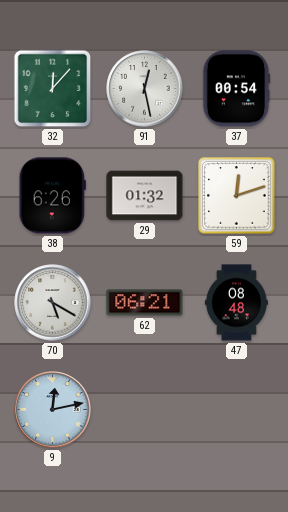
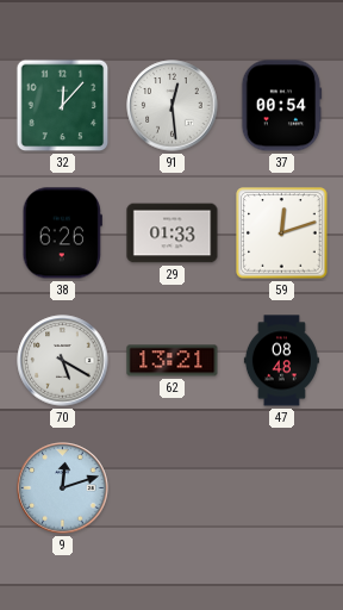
91: 12:28 -> 12:29
29: 01:32 -> 01:33
62: 06:21 -> 13:21
9: 12:13 -> 12:12
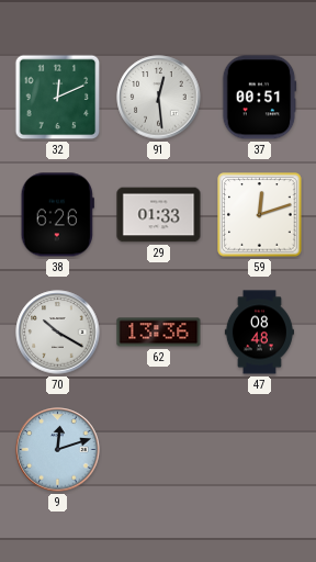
32: 12:07 -> 12:11
37: 00:54 -> 00:51
70: 5:20 -> 10:20
62: 13:21 -> 13:36
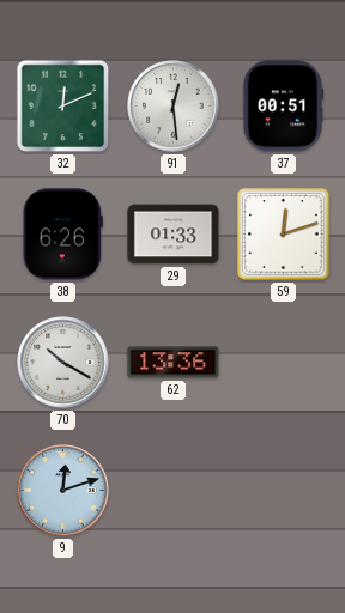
47: 08:48 -> none
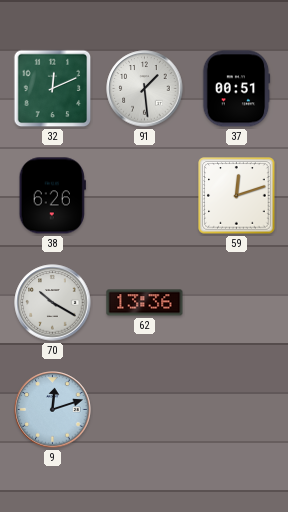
91: 12:29 -> 1:29
29: 01:33 -> none
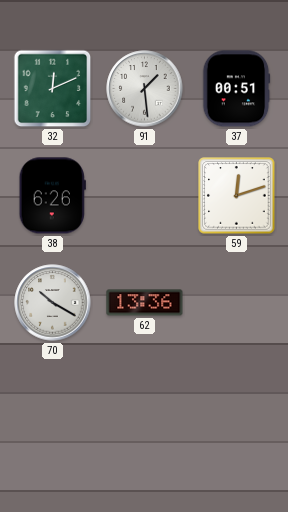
9: 12:12 -> none
